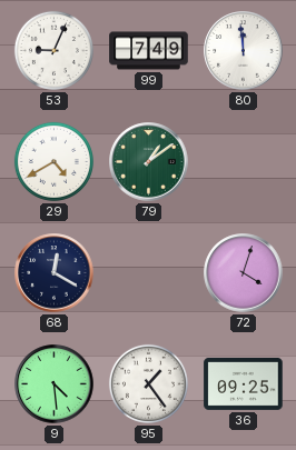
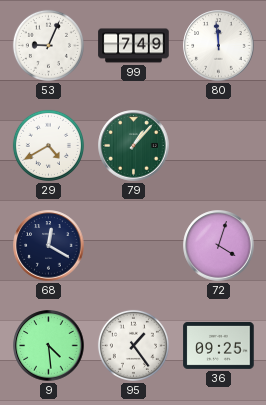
79: 1:09 -> 1:07
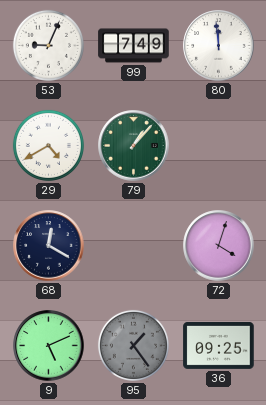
9: 4:29 -> 5:11
95 dial: white -> grey
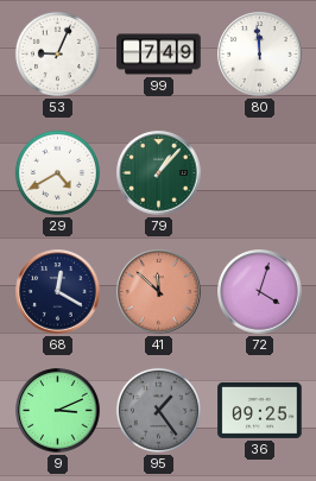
41: none -> 11:52
9: 5:11 -> 3:11
